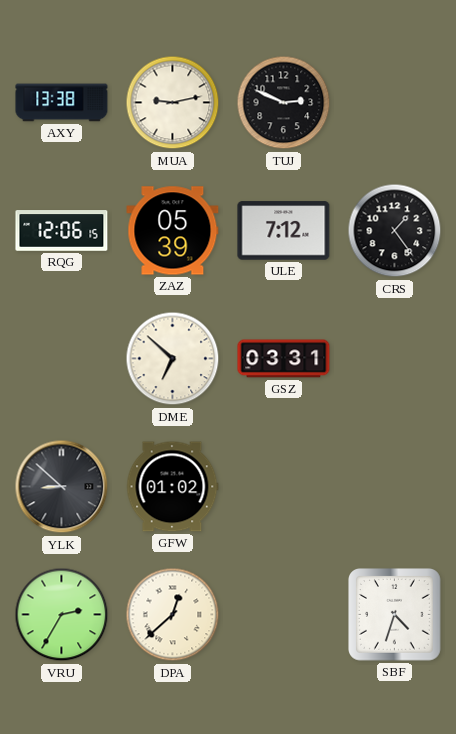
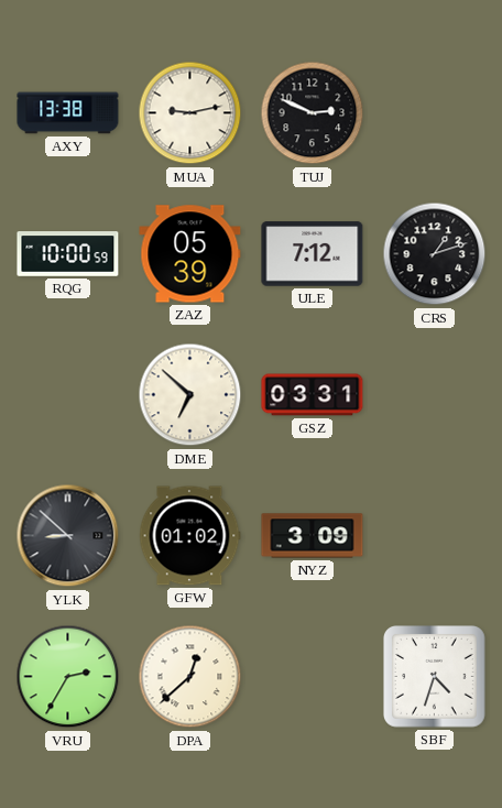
RQG: 12:06 -> 10:00
CRS: 1:24 -> 1:12
NYZ: none -> 3:09
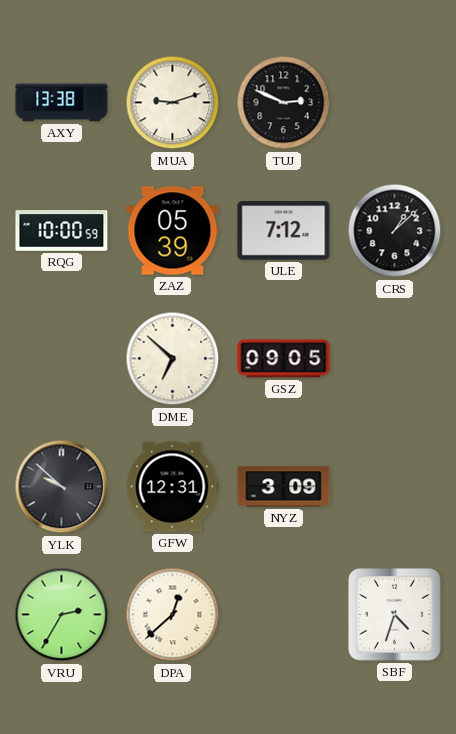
MUA: 9:13 -> 9:12
CRS: 1:12 -> 1:08
GSZ: 03:31 -> 09:05
YLK: 8:52 -> 9:52
GFW: 01:02 -> 12:31
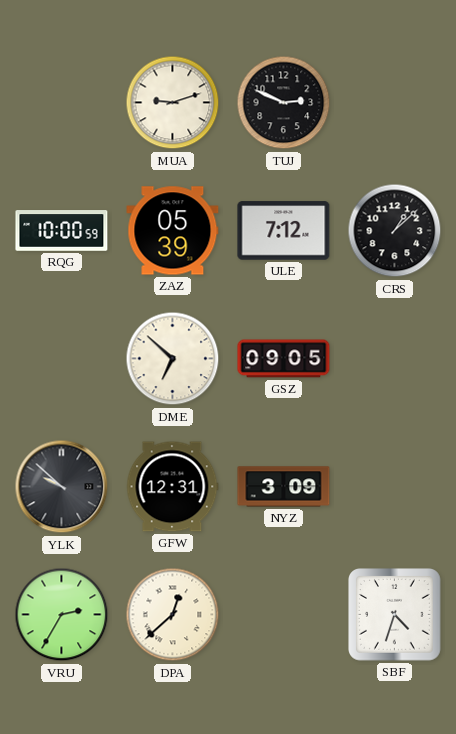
AXY: 13:38 -> none
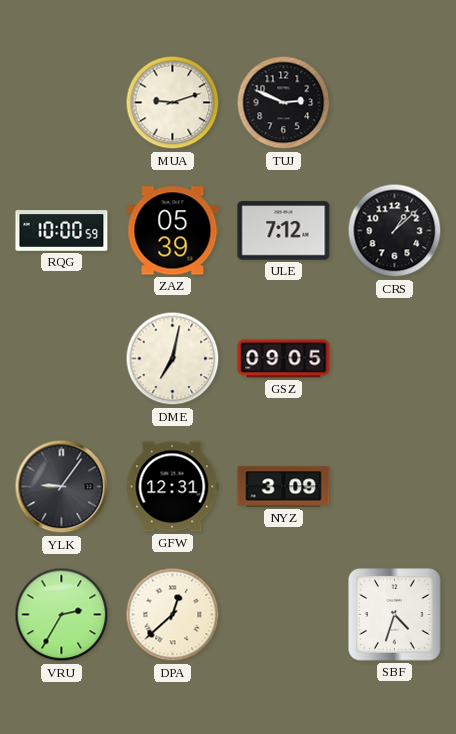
DME: 6:52 -> 7:02
YLK: 9:52 -> 9:06
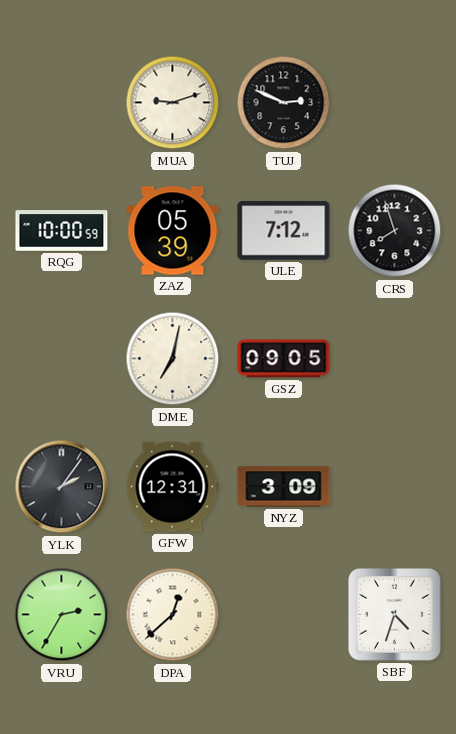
CRS: 1:08 -> 7:57
YLK: 9:06 -> 2:06
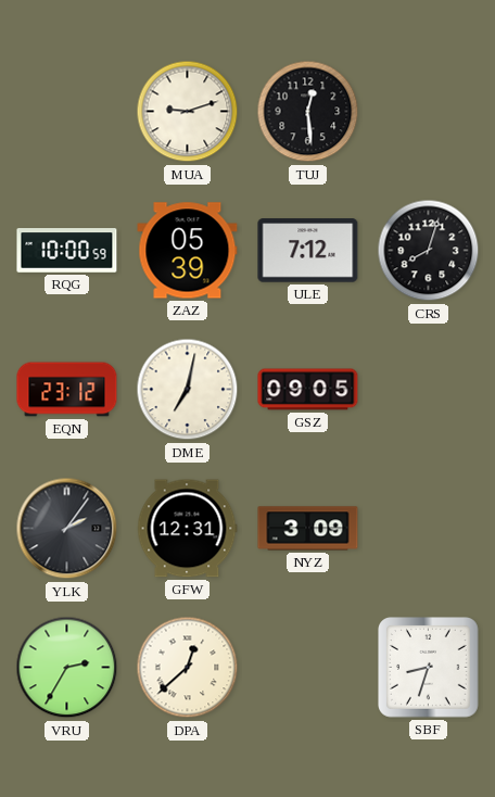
TUJ: 2:49 -> 12:29
CRS: 7:57 -> 8:03
EQN: none -> 23:12
SBF: 4:33 -> 8:33
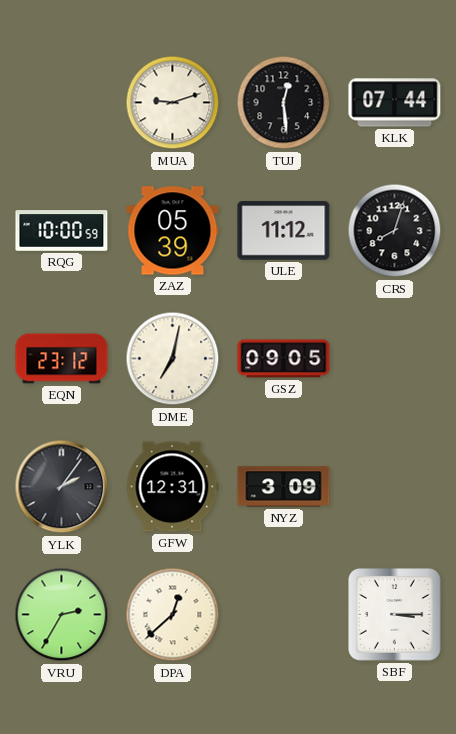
KLK: none -> 07:44
ULE: 7:12 -> 11:12
SBF: 8:33 -> 3:15
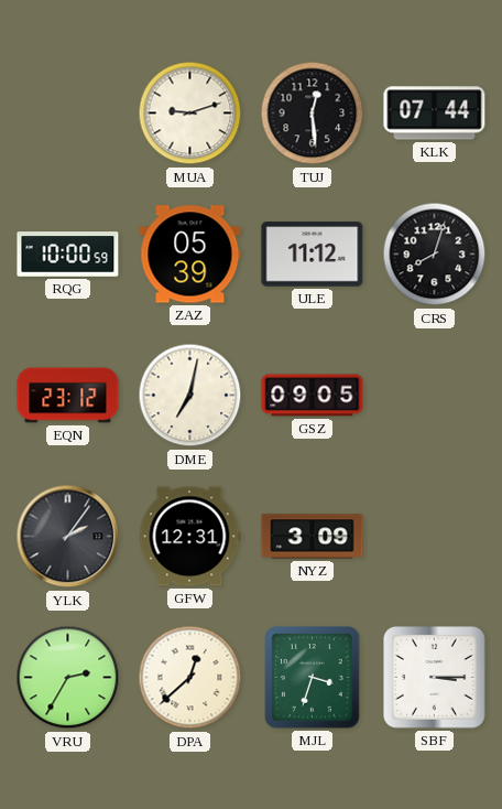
MJL: none -> 3:33
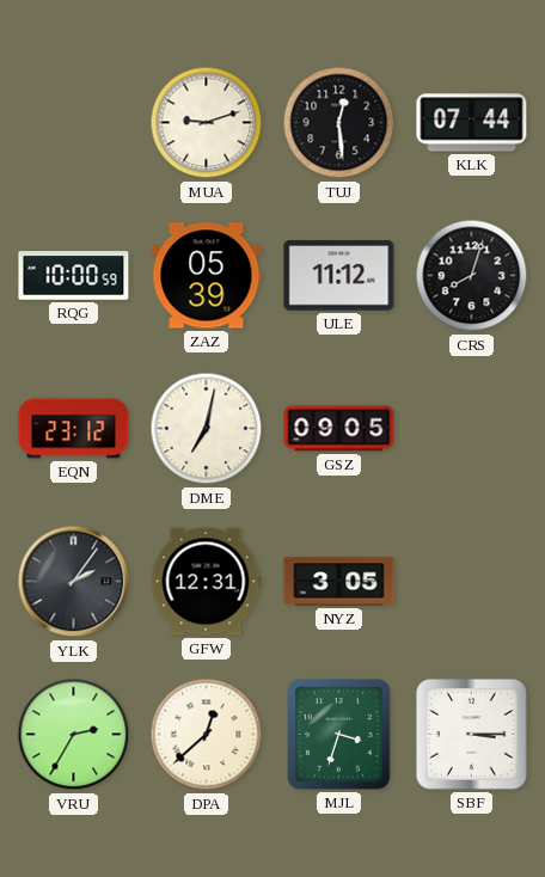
NYZ: 3:09 -> 3:05
